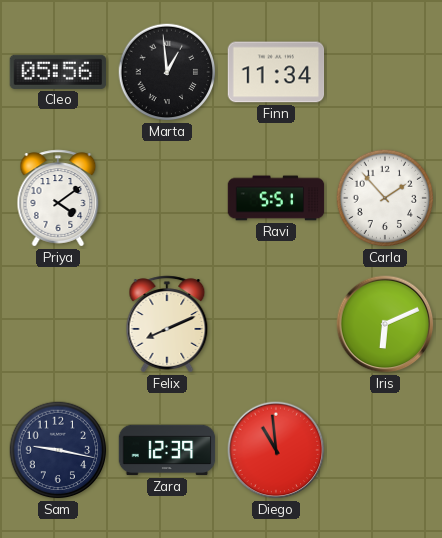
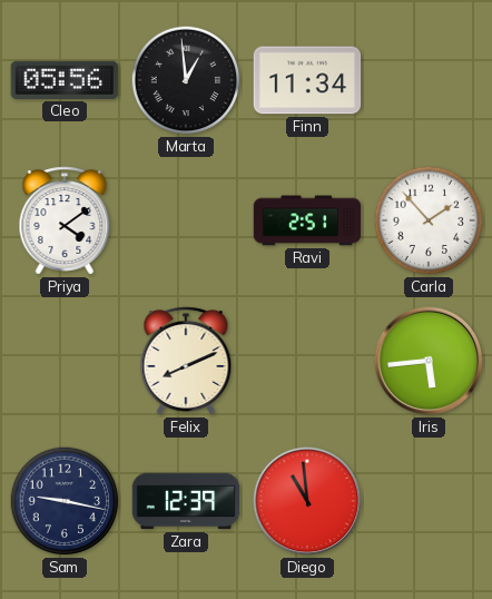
Ravi: 5:51 -> 2:51
Iris: 6:11 -> 5:44
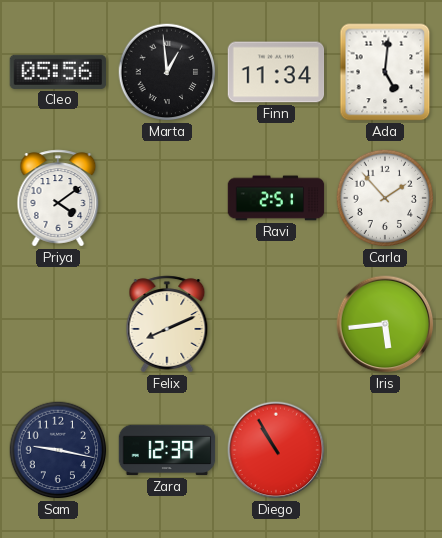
Ada: none -> 5:01
Diego: 10:59 -> 10:55
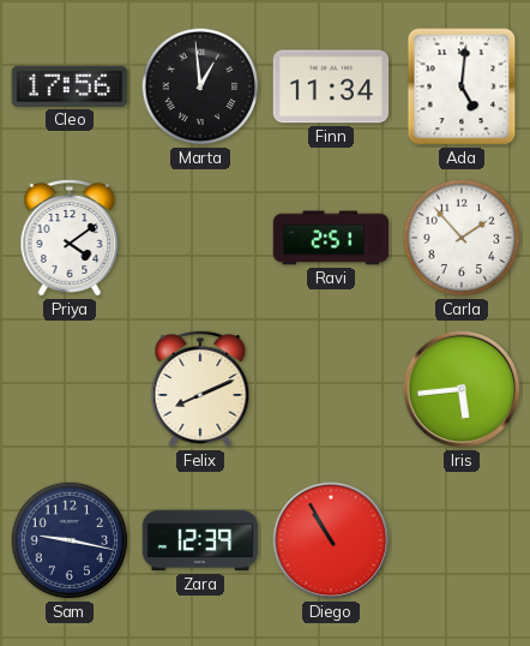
Cleo: 05:56 -> 17:56
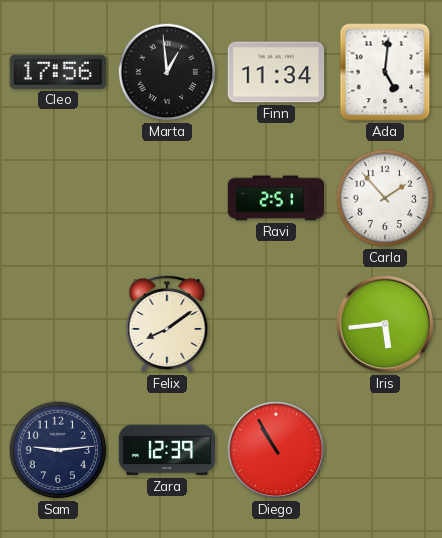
Priya: 4:09 -> none
Felix: 8:11 -> 8:09
Sam: 9:17 -> 9:14
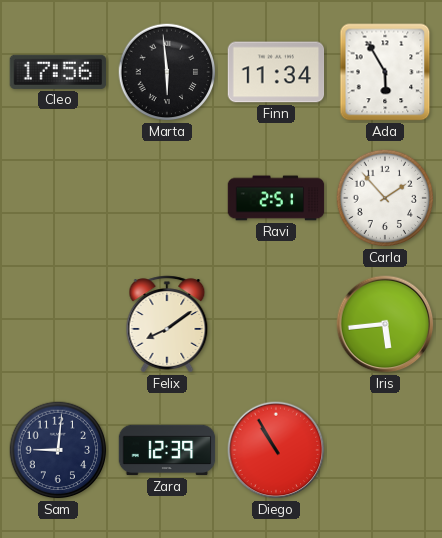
Marta: 12:59 -> 5:59
Ada: 5:01 -> 5:55
Sam: 9:14 -> 9:01
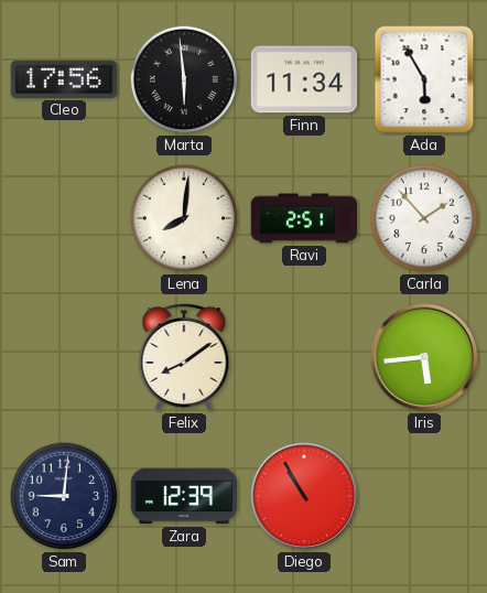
Lena: none -> 8:01
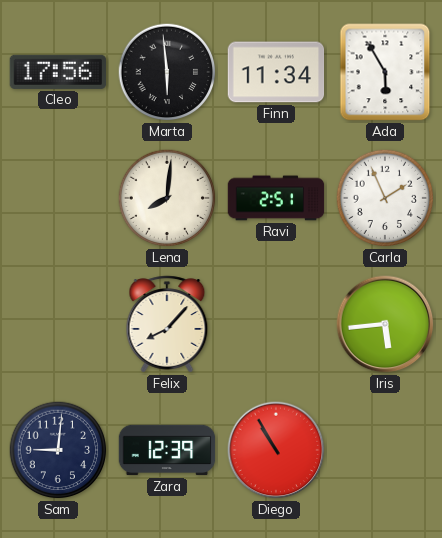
Carla: 1:53 -> 1:56
Felix: 8:09 -> 8:07
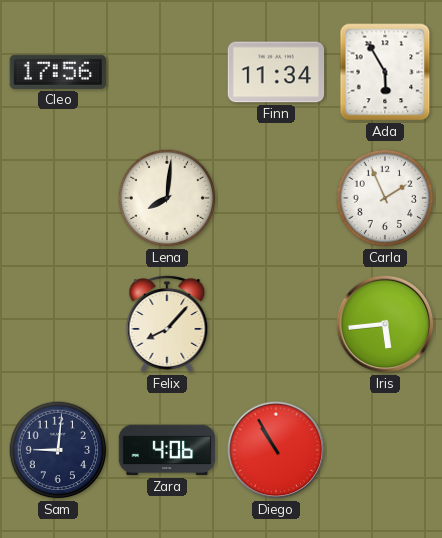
Marta: 5:59 -> none
Ravi: 2:51 -> none
Zara: 12:39 -> 4:06
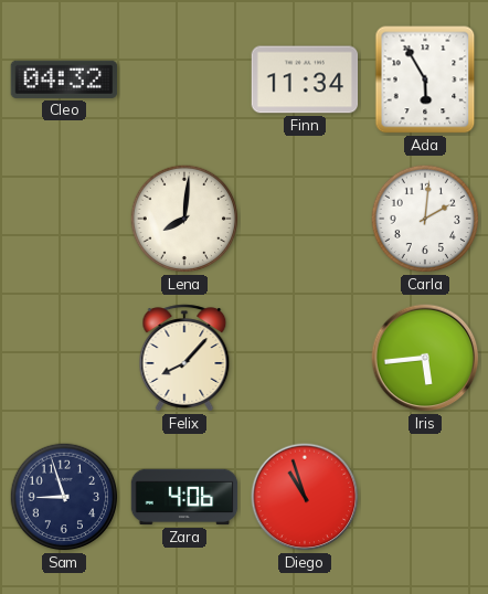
Cleo: 17:56 -> 04:32
Carla: 1:56 -> 2:01
Sam: 9:01 -> 8:57
Diego: 10:55 -> 10:57
